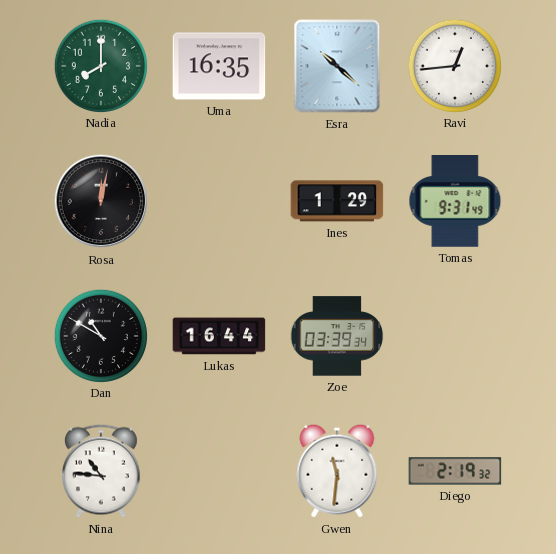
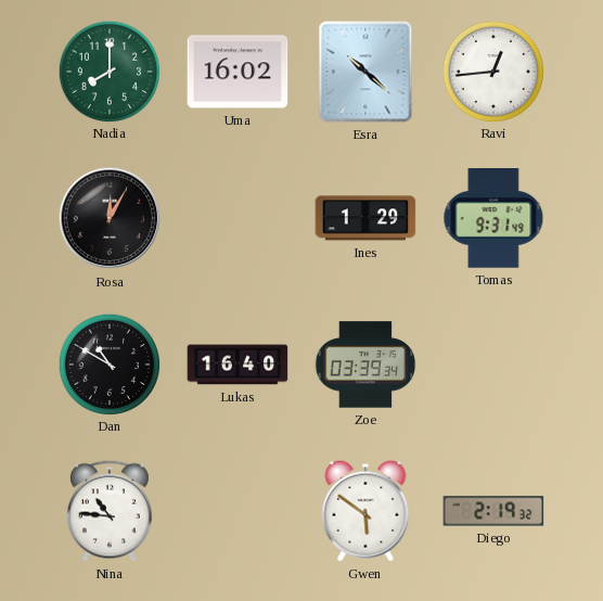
Uma: 16:35 -> 16:02
Rosa: 12:02 -> 12:05
Lukas: 16:44 -> 16:40
Gwen: 11:31 -> 5:51
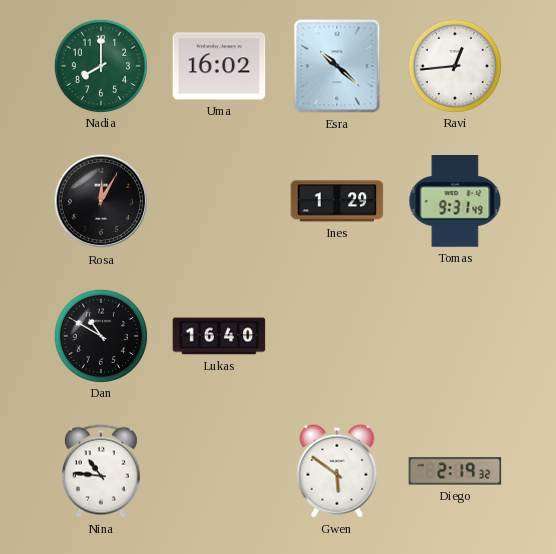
Zoe: 03:39 -> none
